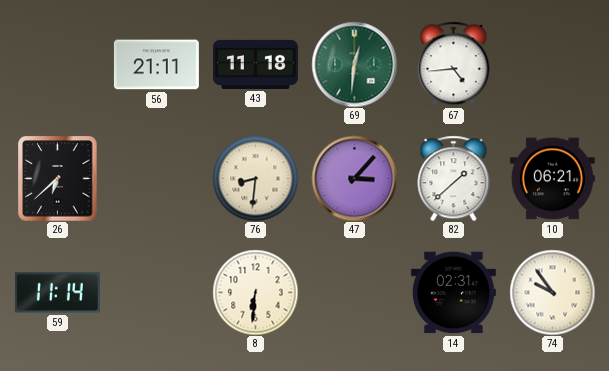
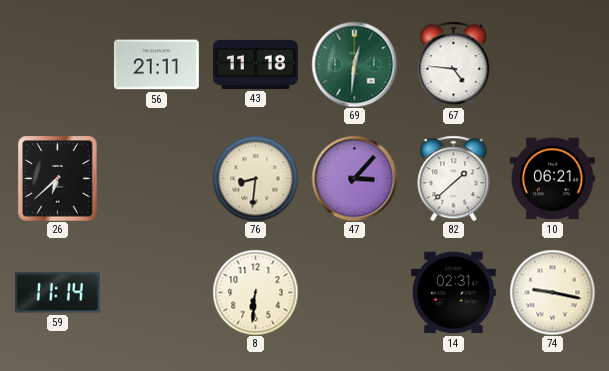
67: 4:44 -> 4:46
74: 9:54 -> 9:17
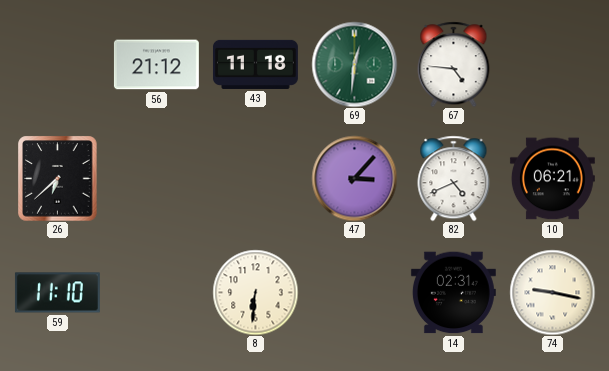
56: 21:11 -> 21:12
76: 8:31 -> none
82: 1:38 -> 4:41
59: 11:14 -> 11:10
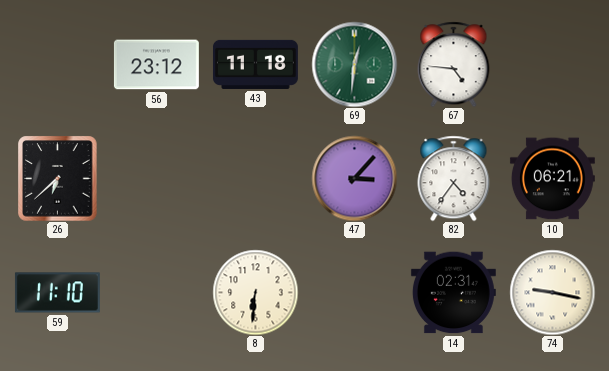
56: 21:12 -> 23:12
82: 4:41 -> 4:36
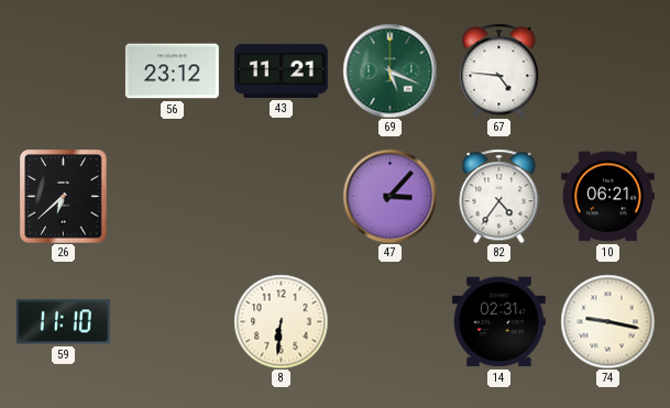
43: 11:18 -> 11:21
69: 12:31 -> 5:19
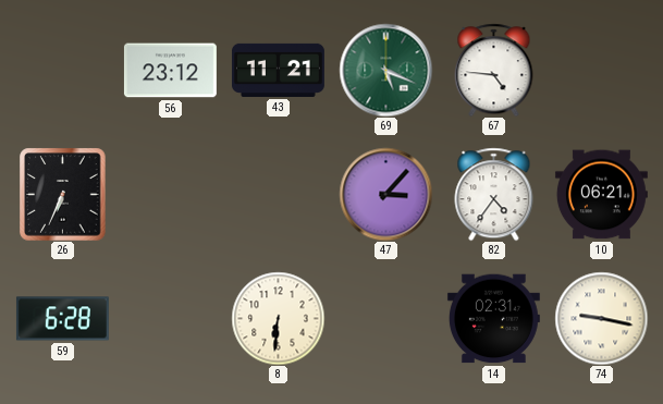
26: 6:38 -> 6:34
59: 11:10 -> 6:28
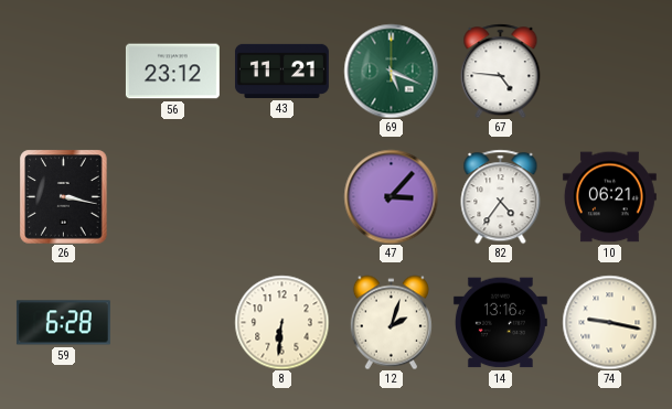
26: 6:34 -> 3:17
12: none -> 2:03
14: 02:31 -> 13:16
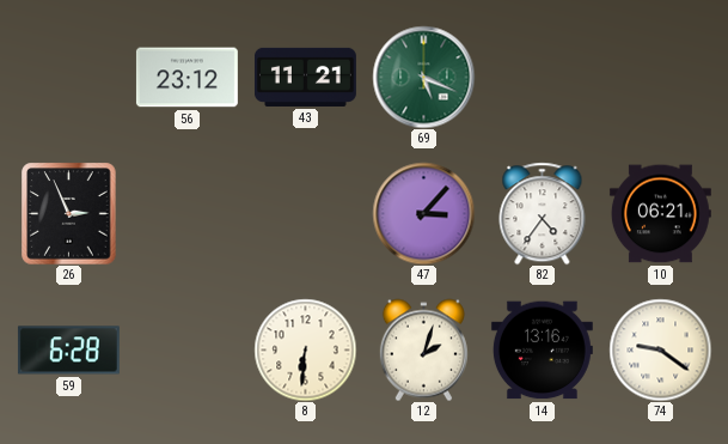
67: 4:46 -> none
26: 3:17 -> 2:56
74: 9:17 -> 9:21
